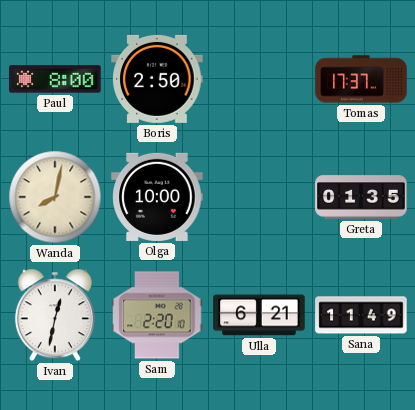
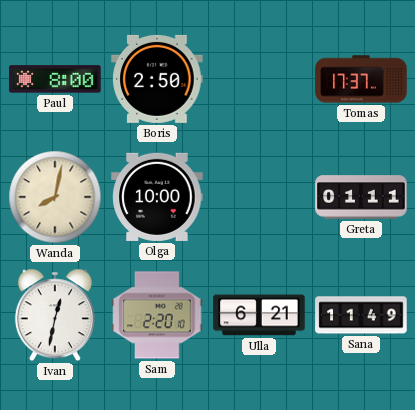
Greta: 01:35 -> 01:11
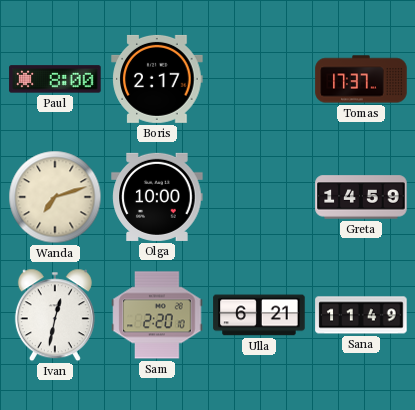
Boris: 2:50 -> 2:17
Wanda: 8:02 -> 7:12
Greta: 01:11 -> 14:59
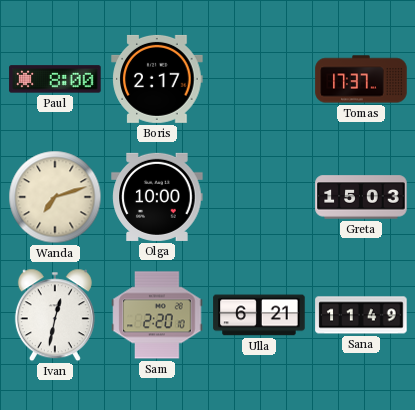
Greta: 14:59 -> 15:03
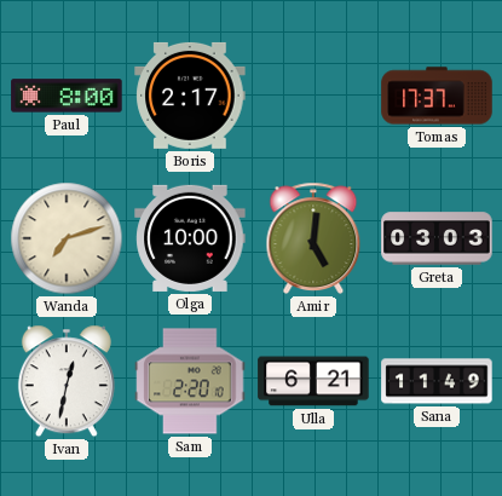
Amir: none -> 5:01
Greta: 15:03 -> 03:03
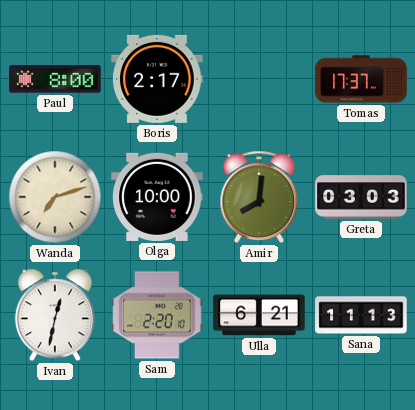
Amir: 5:01 -> 8:01
Sana: 11:49 -> 11:13
